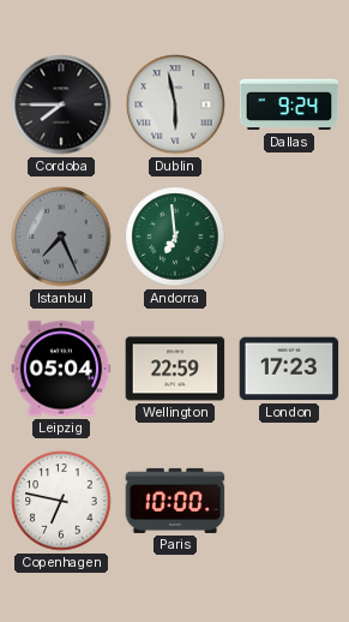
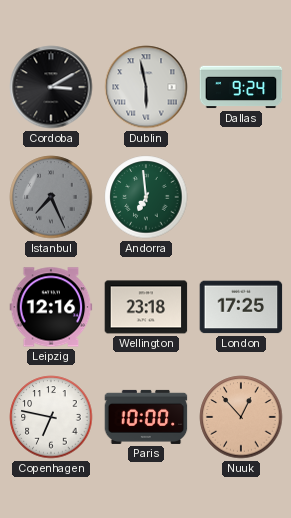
Cordoba: 7:45 -> 3:10
Leipzig: 05:04 -> 12:16
Wellington: 22:59 -> 23:18
London: 17:23 -> 17:25
Nuuk: none -> 12:53
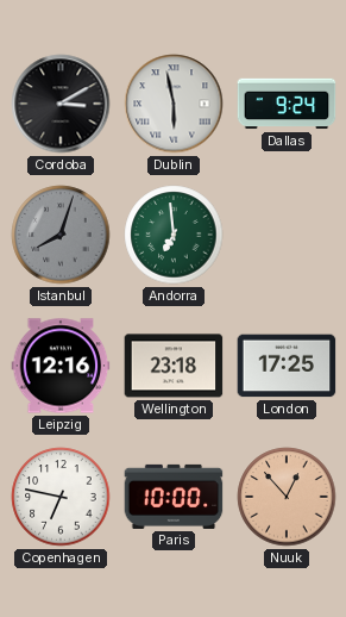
Istanbul: 7:26 -> 8:03
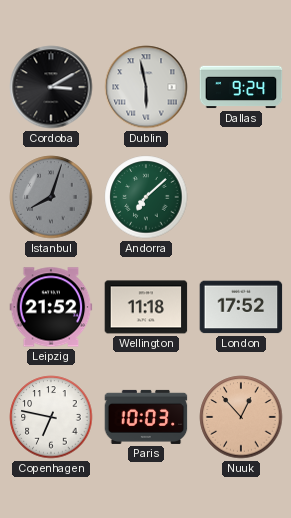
Andorra: 6:59 -> 7:08
Leipzig: 12:16 -> 21:52
Wellington: 23:18 -> 11:18
London: 17:25 -> 17:52
Paris: 10:00 -> 10:03
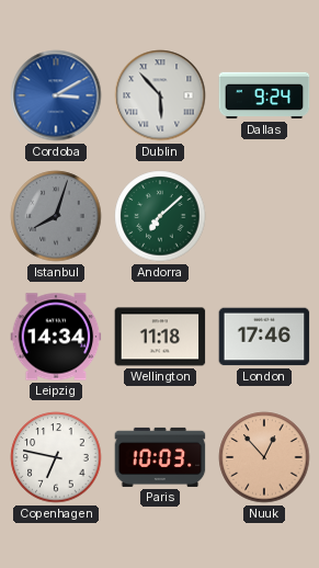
Cordoba dial: black -> blue
Dublin: 5:58 -> 5:53
Leipzig: 21:52 -> 14:34
London: 17:52 -> 17:46
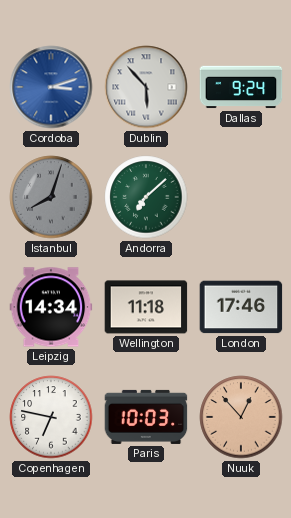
Cordoba: 3:10 -> 3:12
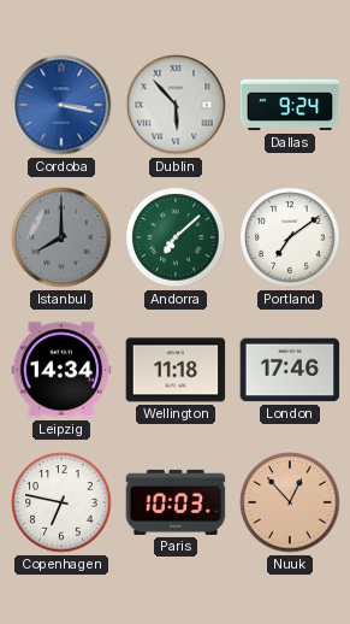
Cordoba: 3:12 -> 3:17
Istanbul: 8:03 -> 8:00
Portland: none -> 7:09
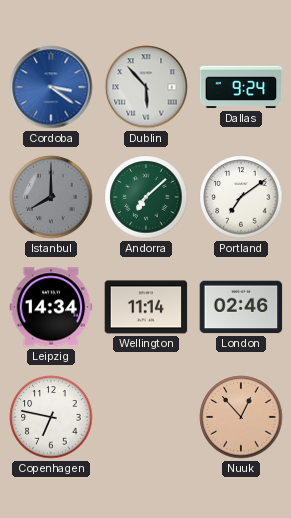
Cordoba: 3:17 -> 3:21
Wellington: 11:18 -> 11:14
London: 17:46 -> 02:46
Paris: 10:03 -> none
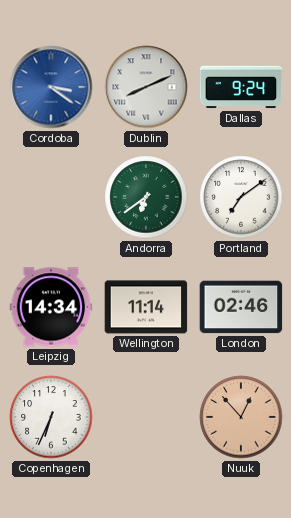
Dublin: 5:53 -> 8:11
Istanbul: 8:00 -> none
Andorra: 7:08 -> 6:39
Copenhagen: 6:47 -> 6:34
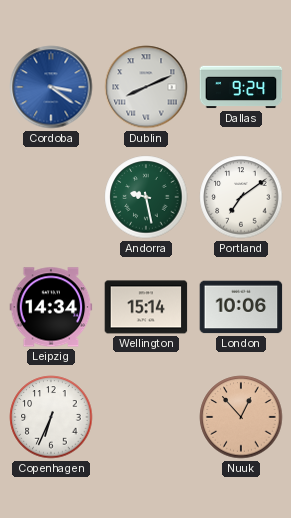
Andorra: 6:39 -> 9:28
Wellington: 11:14 -> 15:14
London: 02:46 -> 10:06
